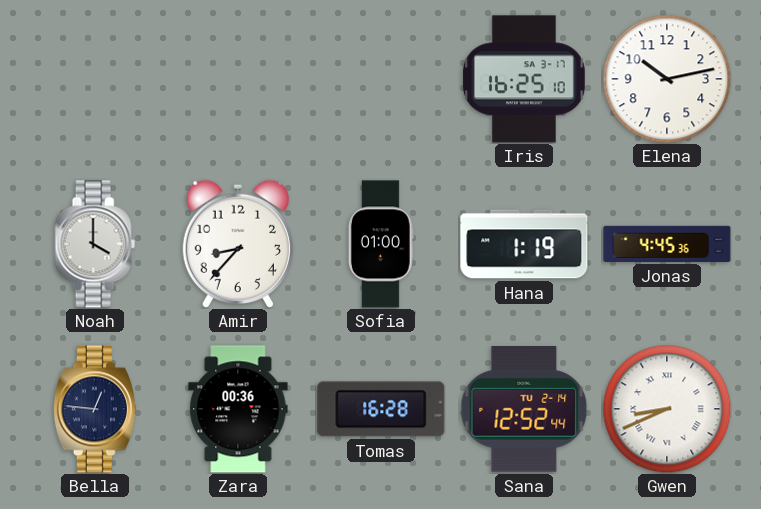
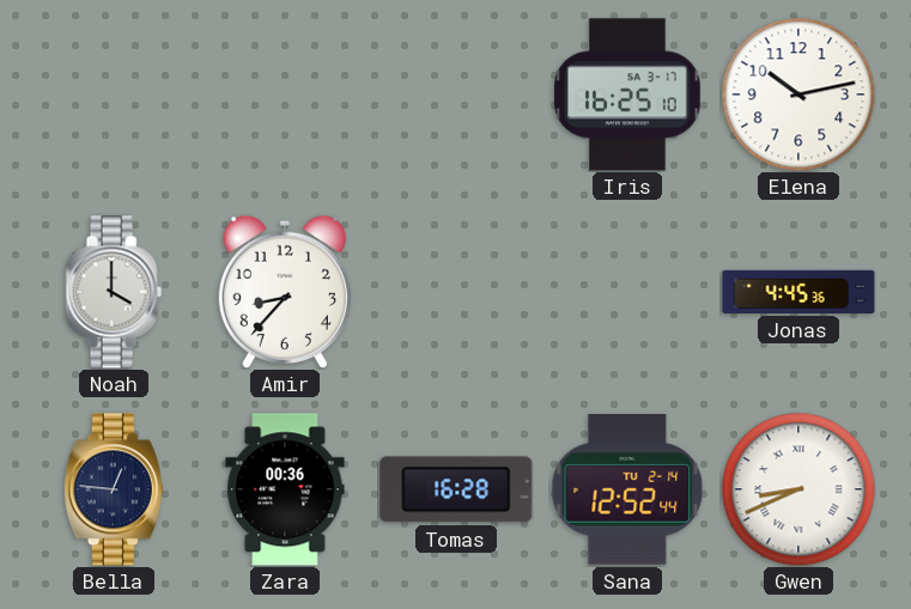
Sofia: 01:00 -> none
Hana: 1:19 -> none
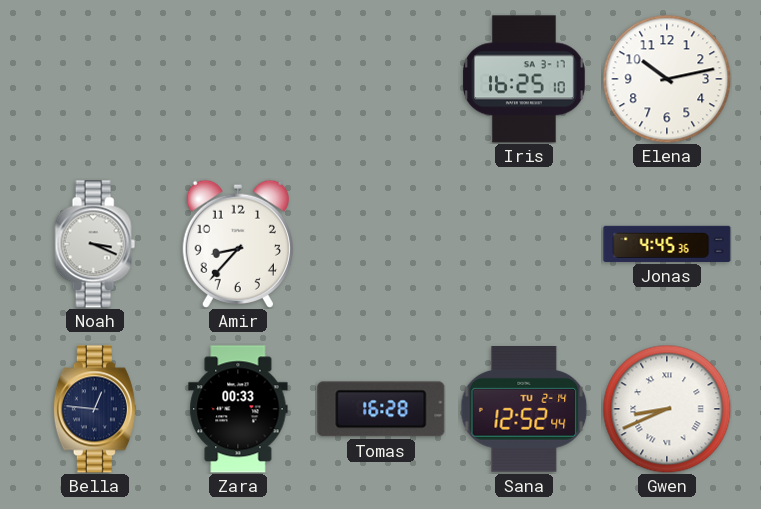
Noah: 4:00 -> 3:19
Zara: 00:36 -> 00:33
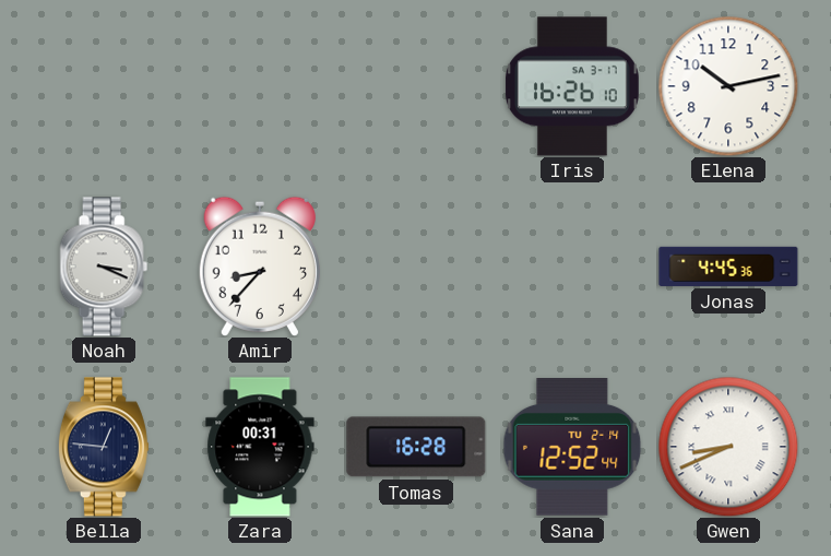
Iris: 16:25 -> 16:26
Zara: 00:33 -> 00:31
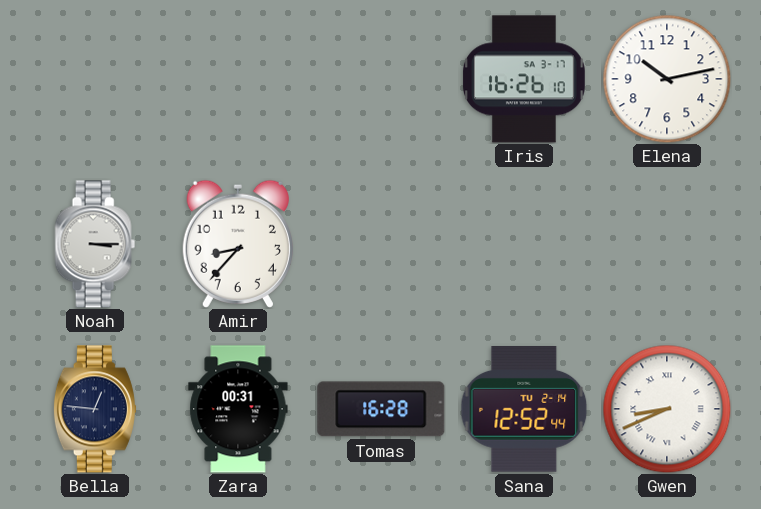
Noah: 3:19 -> 3:15
Jonas: 4:45 -> none
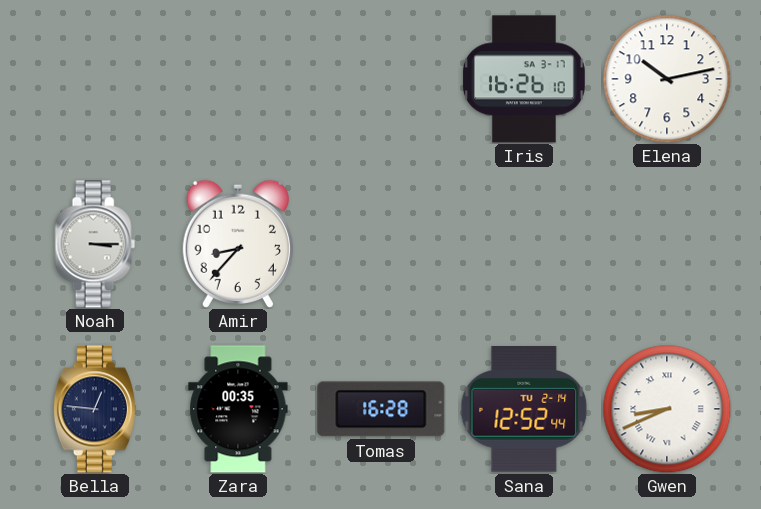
Zara: 00:31 -> 00:35
